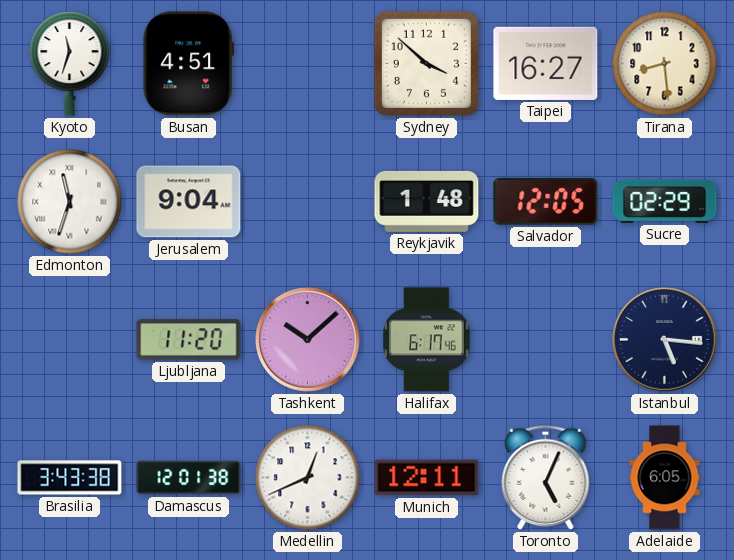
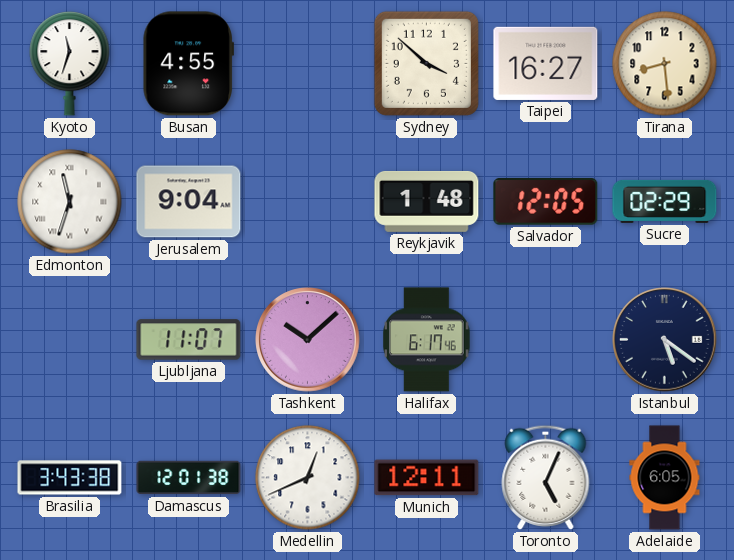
Busan: 4:51 -> 4:55
Ljubljana: 11:20 -> 11:07
Istanbul: 5:16 -> 5:21
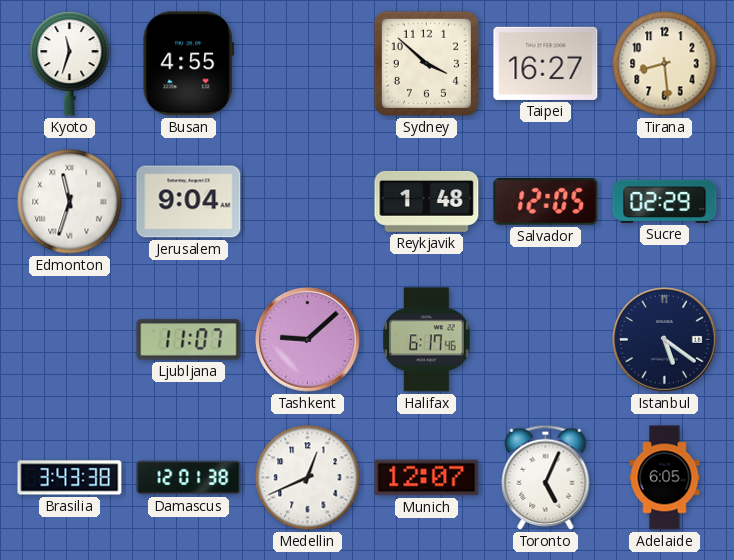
Tashkent: 10:08 -> 9:08
Munich: 12:11 -> 12:07
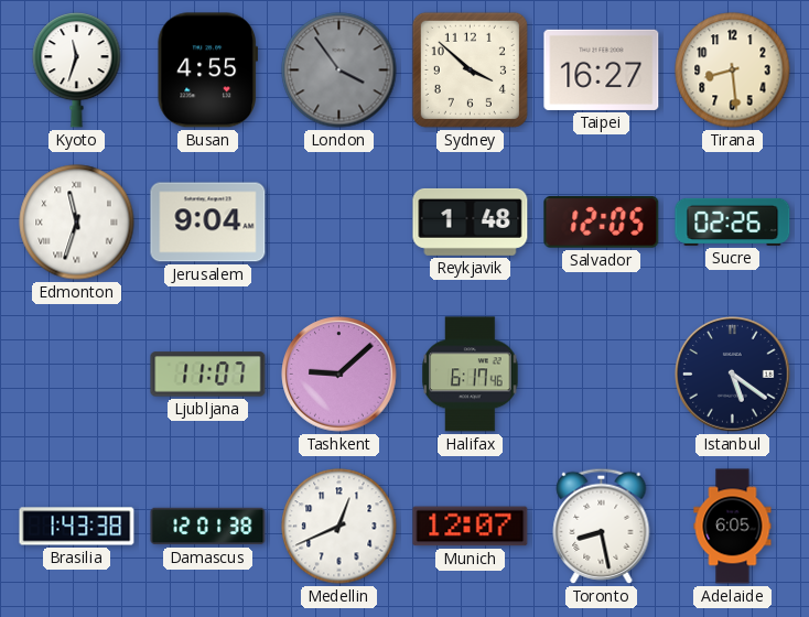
London: none -> 3:54
Sucre: 02:29 -> 02:26
Brasilia: 3:43 -> 1:43
Toronto: 5:04 -> 8:28
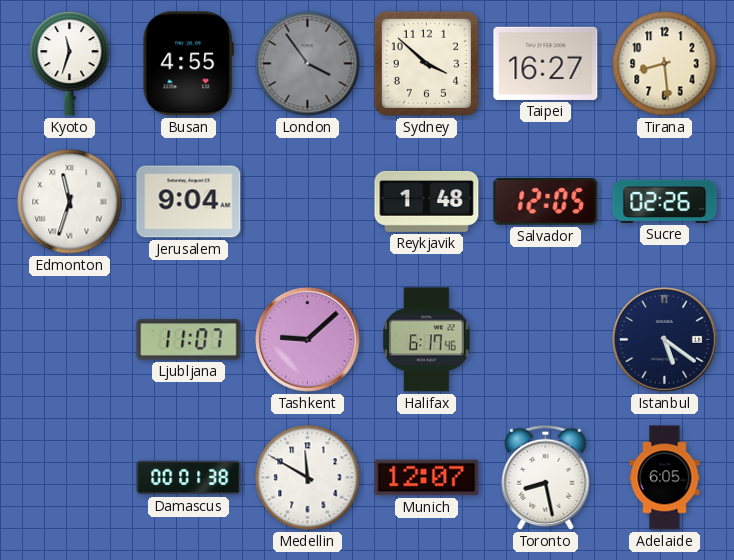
Brasilia: 1:43 -> none
Damascus: 12:01 -> 00:01
Medellin: 12:41 -> 11:50
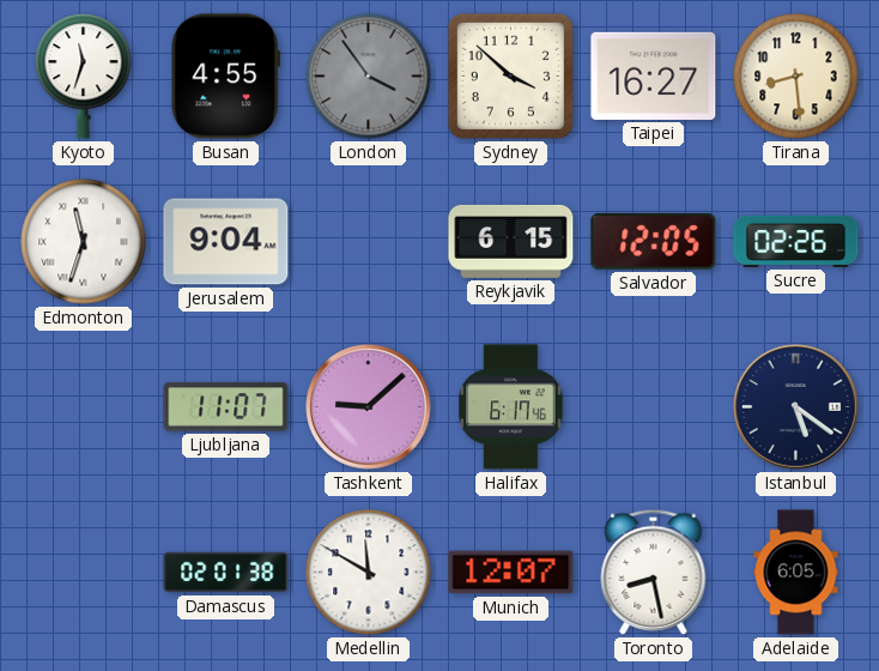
Reykjavik: 1:48 -> 6:15
Damascus: 00:01 -> 02:01
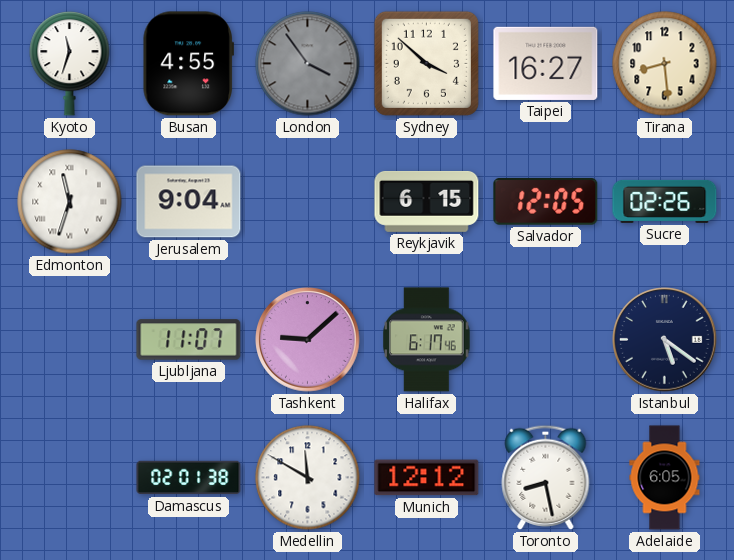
Munich: 12:07 -> 12:12
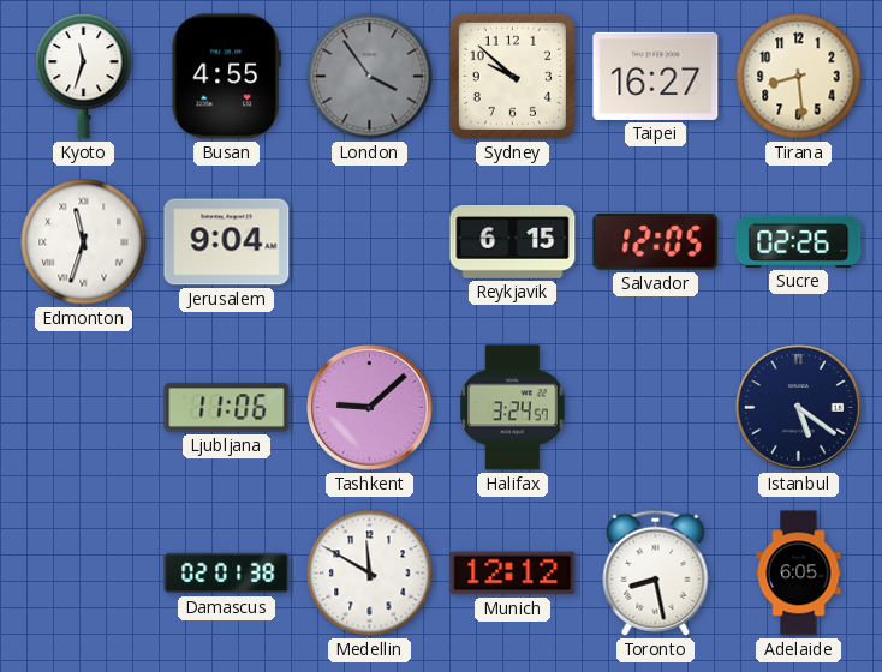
Sydney: 3:52 -> 9:52
Ljubljana: 11:07 -> 11:06
Halifax: 6:17 -> 3:24
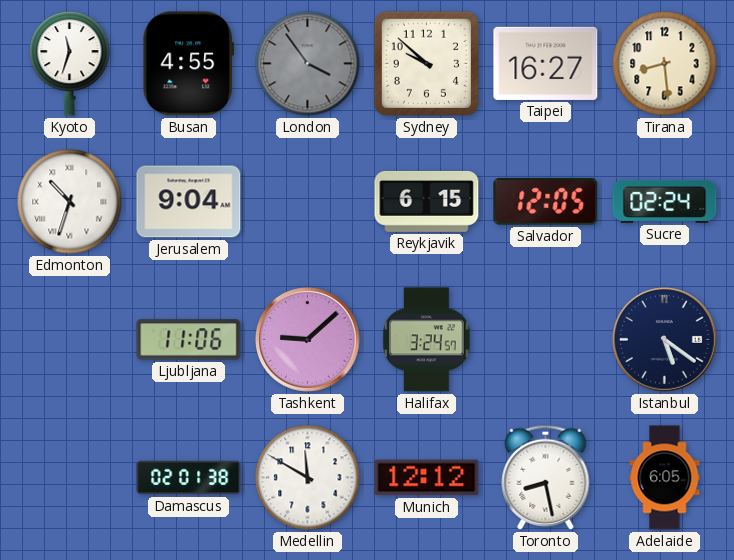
Edmonton: 11:33 -> 10:33
Sucre: 02:26 -> 02:24
